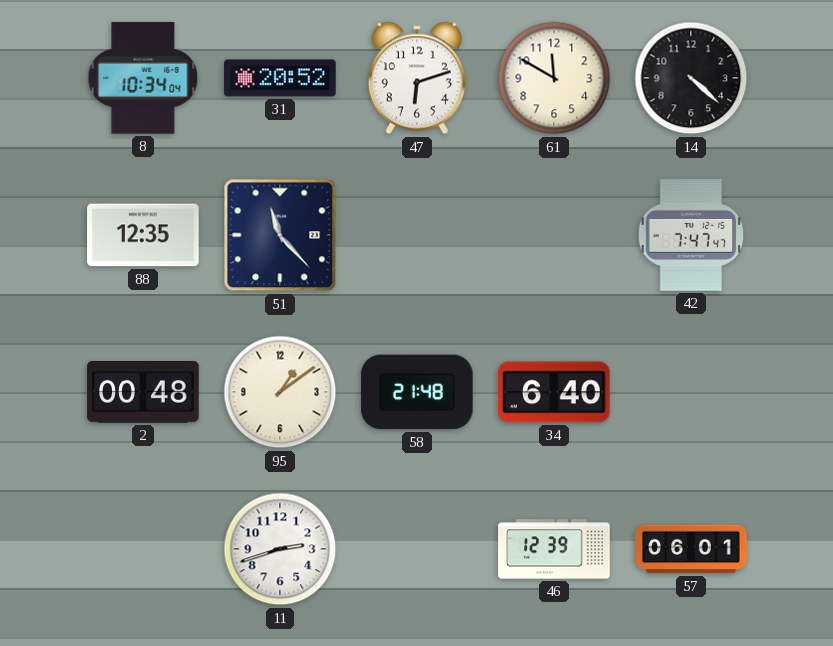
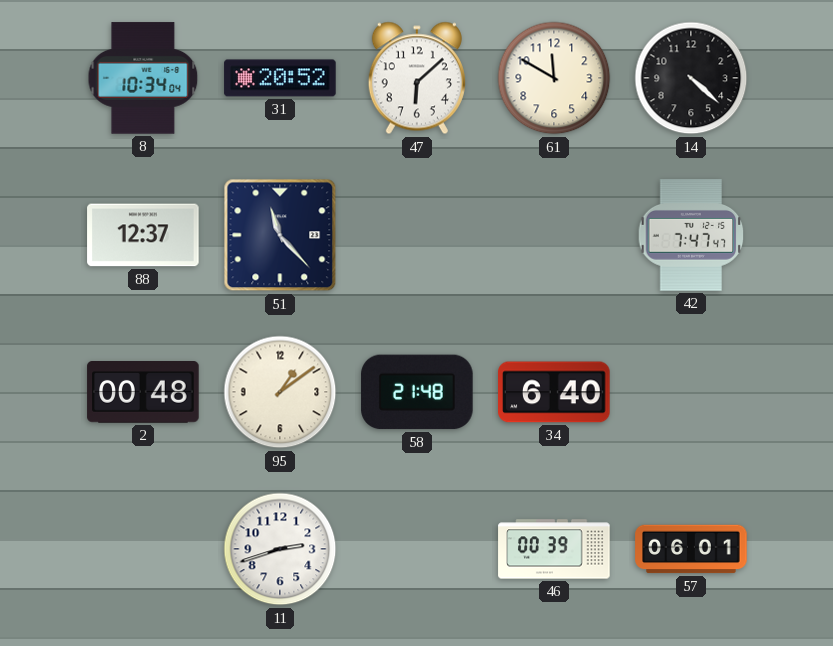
47: 6:12 -> 6:08
88: 12:35 -> 12:37
46: 12:39 -> 00:39
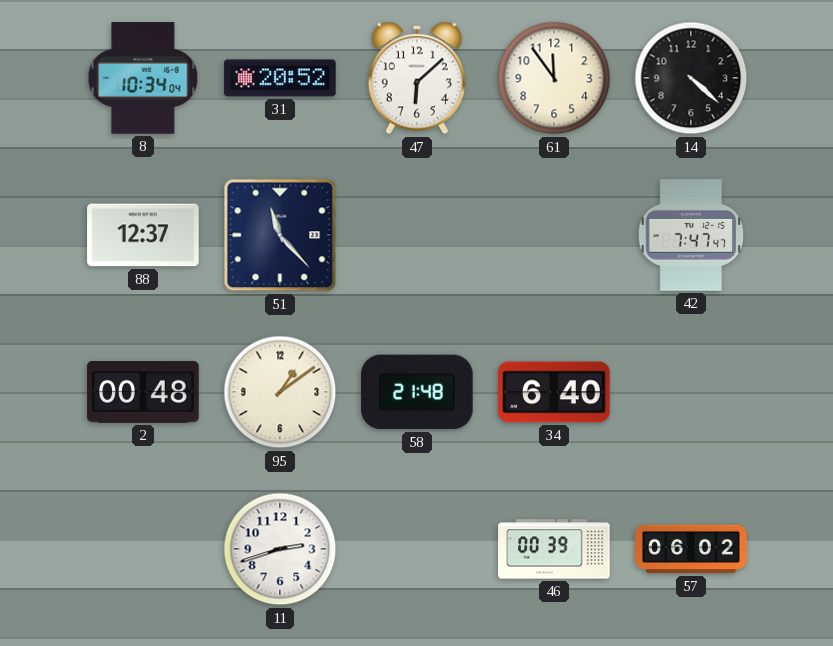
61: 11:50 -> 11:54
57: 06:01 -> 06:02
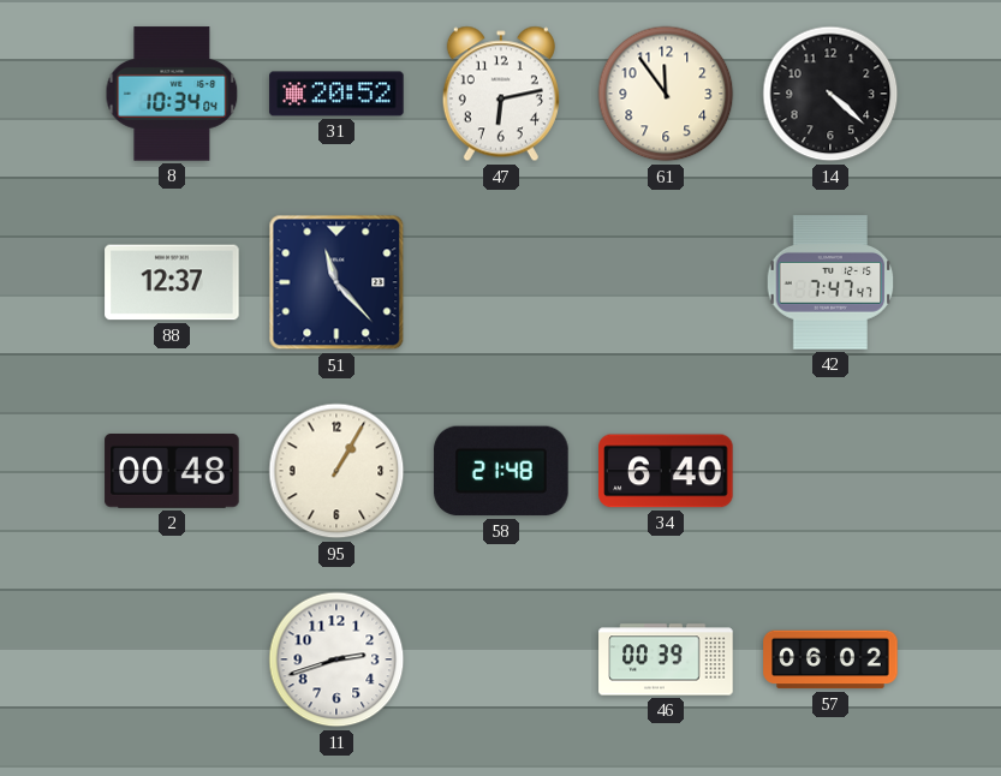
47: 6:08 -> 6:13
95: 1:09 -> 1:05
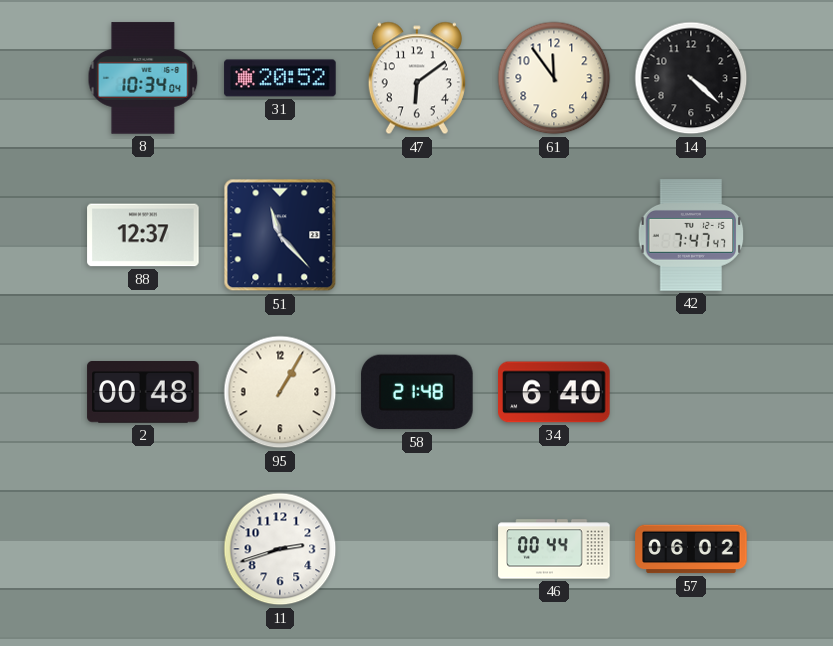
47: 6:13 -> 6:09
46: 00:39 -> 00:44
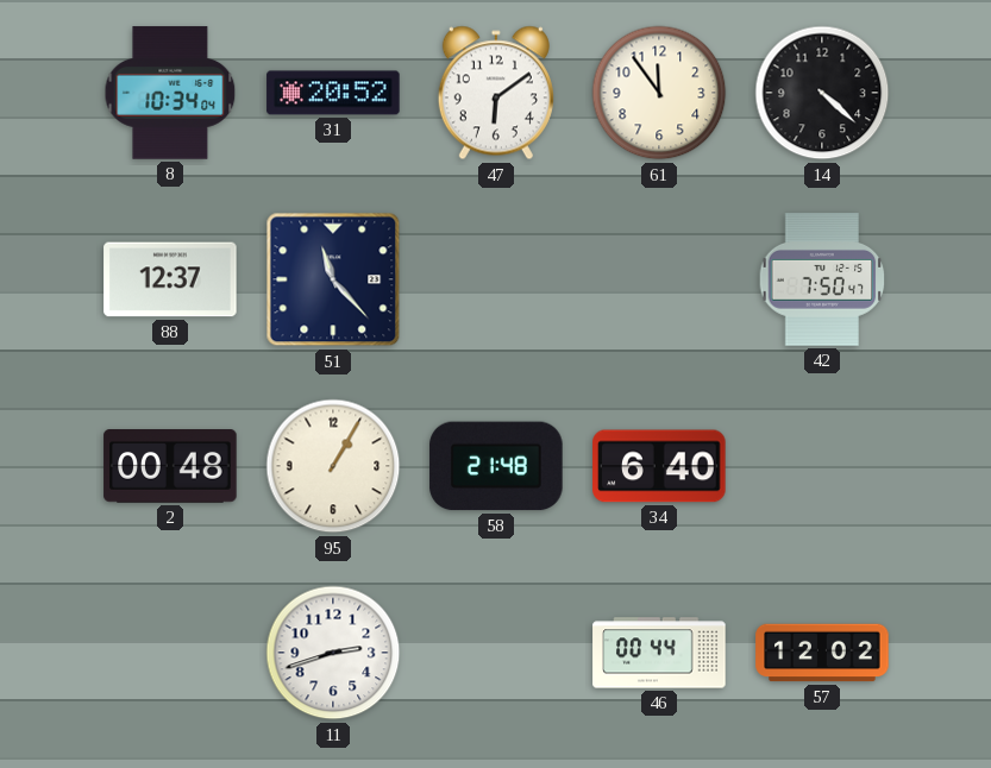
42: 7:47 -> 7:50
57: 06:02 -> 12:02
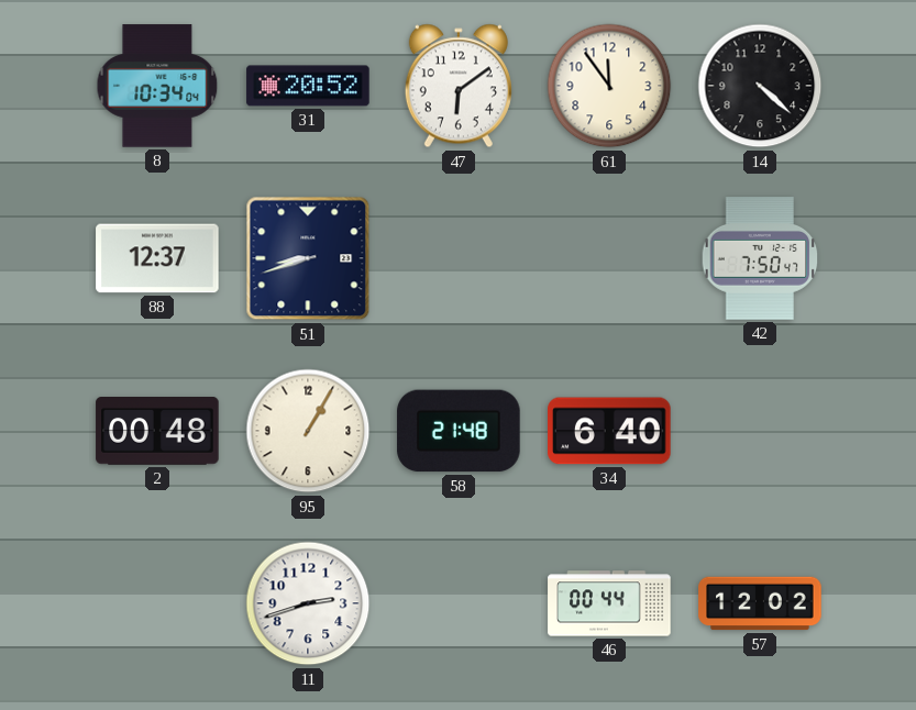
51: 11:23 -> 8:42
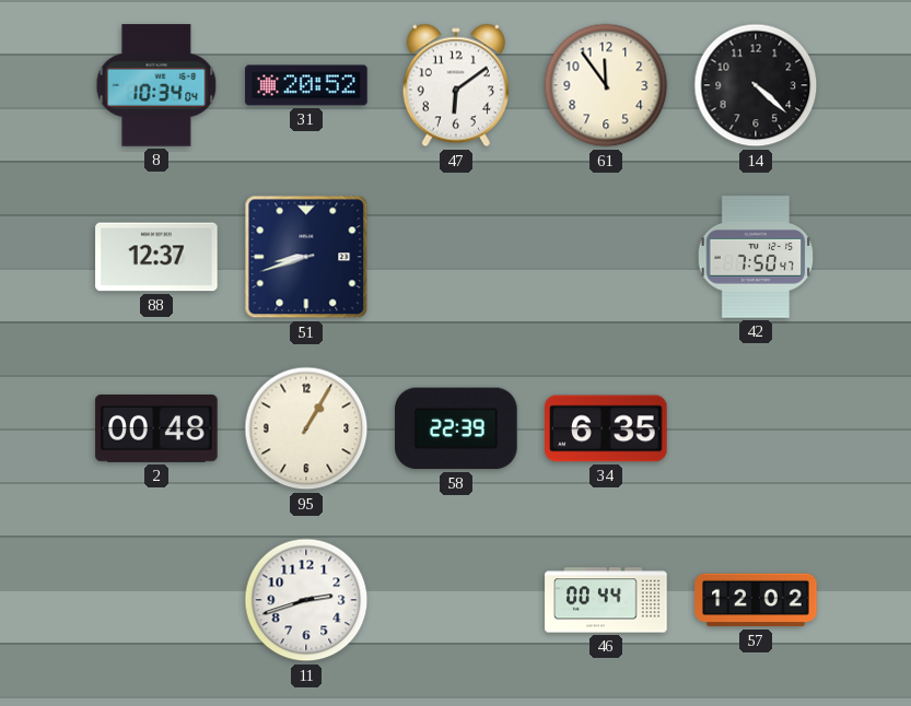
58: 21:48 -> 22:39
34: 6:40 -> 6:35
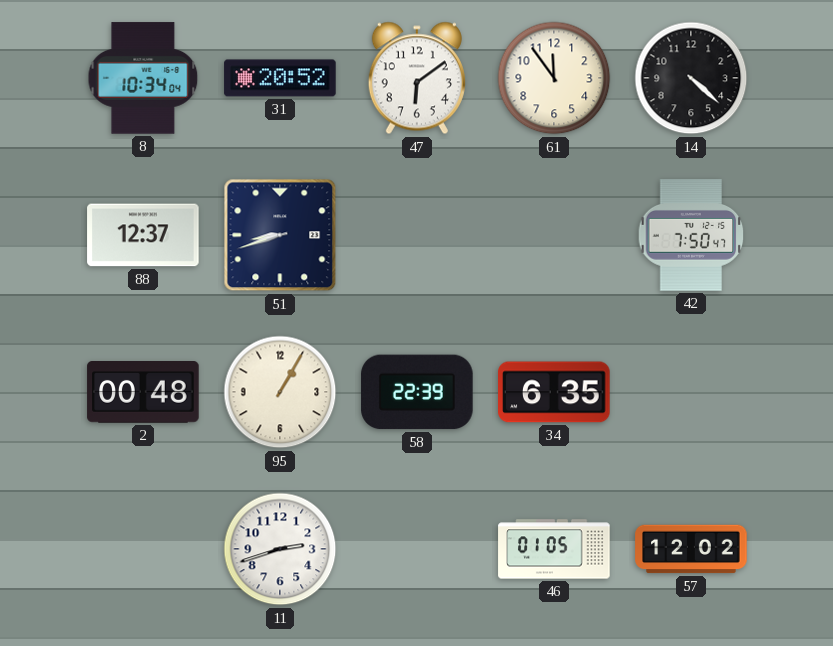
46: 00:44 -> 01:05
